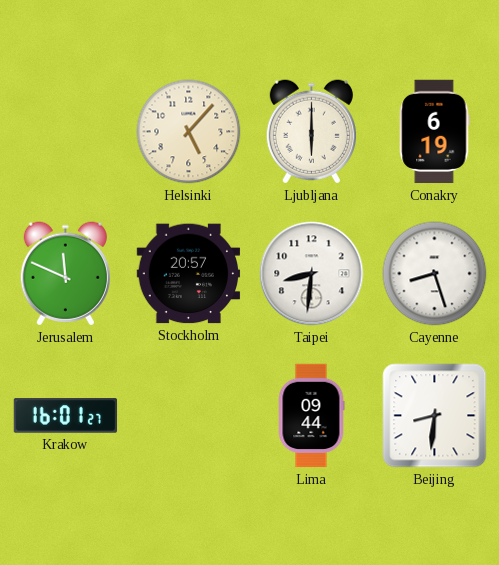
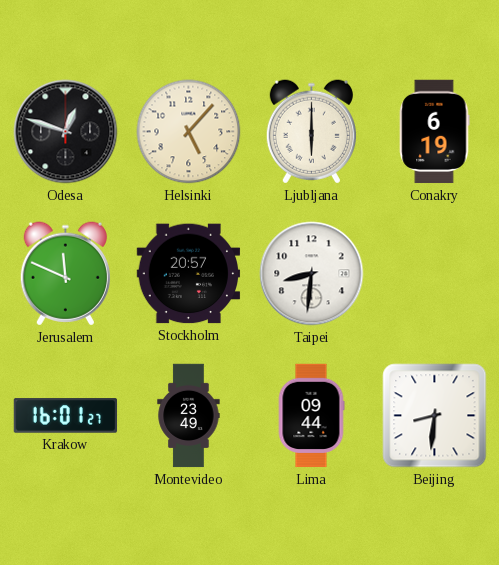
Odesa: none -> 12:48
Cayenne: 8:27 -> none
Montevideo: none -> 23:49
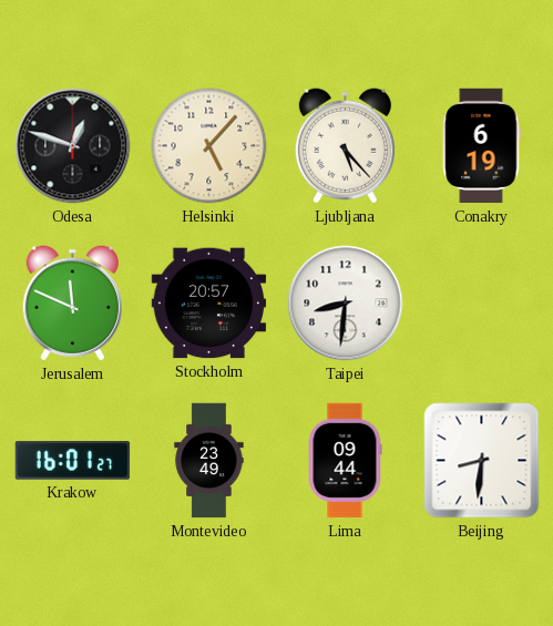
Ljubljana: 6:00 -> 5:23
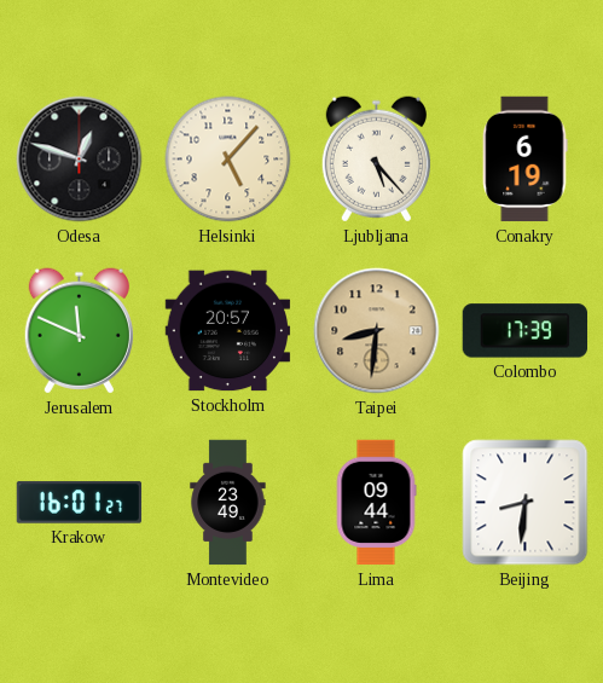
Taipei dial: white -> champagne
Colombo: none -> 17:39
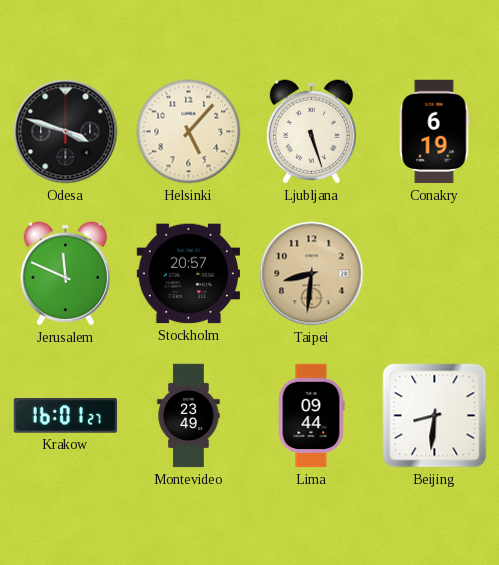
Odesa: 12:48 -> 3:48
Ljubljana: 5:23 -> 5:27
Colombo: 17:39 -> none
